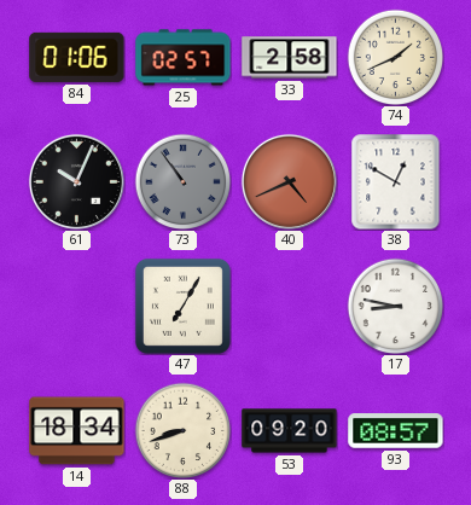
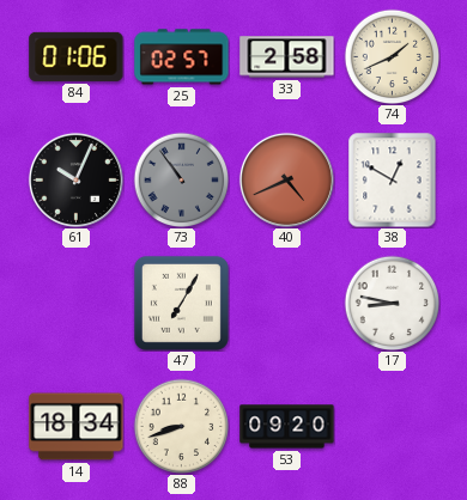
93: 08:57 -> none
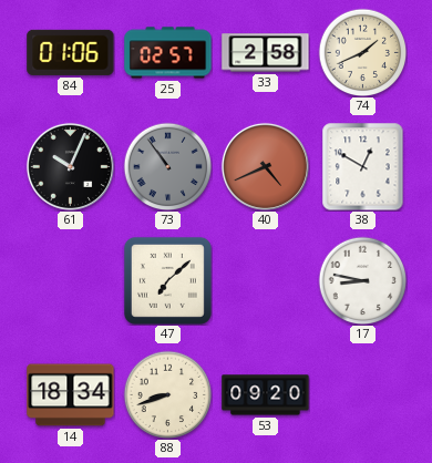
47: 7:05 -> 7:08
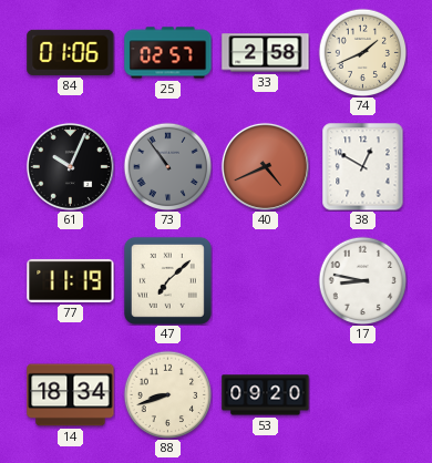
77: none -> 11:19
